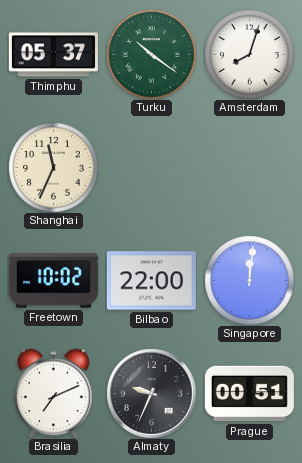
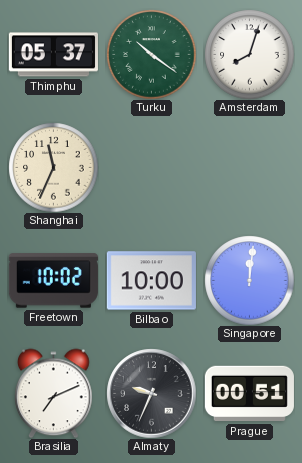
Bilbao: 22:00 -> 10:00
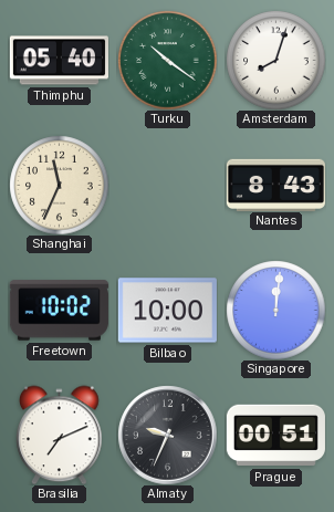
Thimphu: 05:37 -> 05:40
Nantes: none -> 8:43
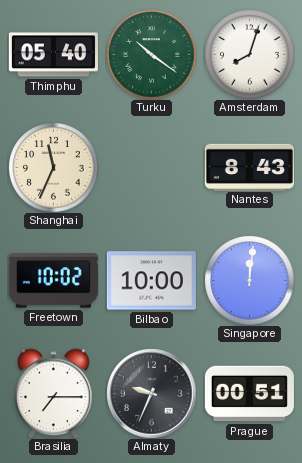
Brasilia: 7:11 -> 7:15
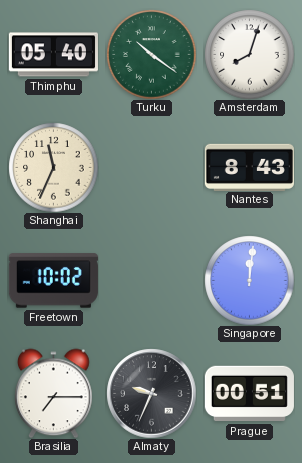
Bilbao: 10:00 -> none
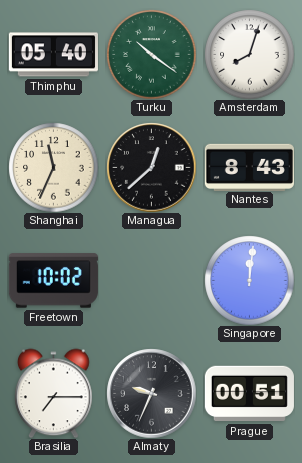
Managua: none -> 12:38
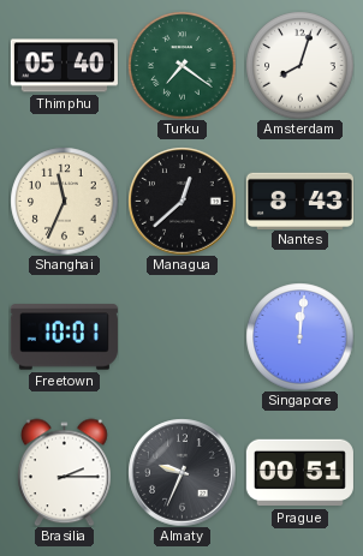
Turku: 10:21 -> 7:21
Freetown: 10:02 -> 10:01
Brasilia: 7:15 -> 2:15
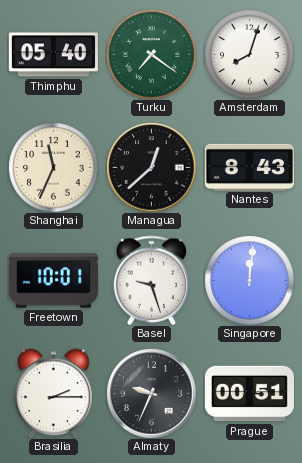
Basel: none -> 9:27
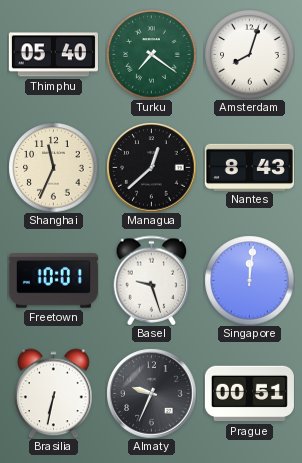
Brasilia: 2:15 -> 6:32
